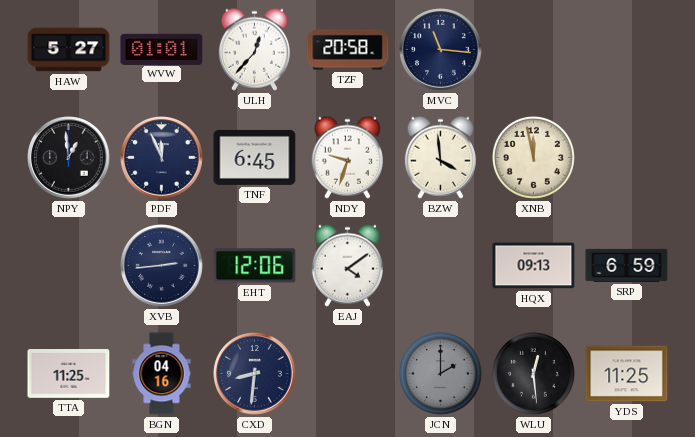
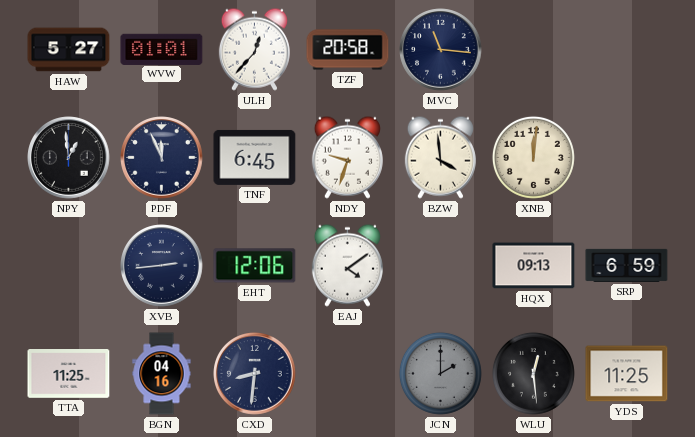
XNB: 11:58 -> 12:01
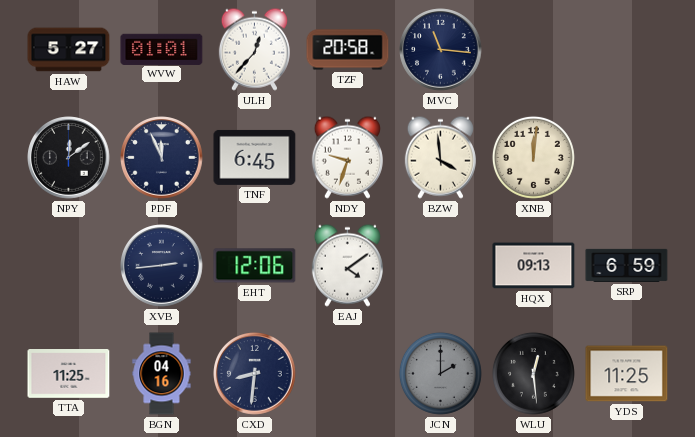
NPY: 12:59 -> 12:09
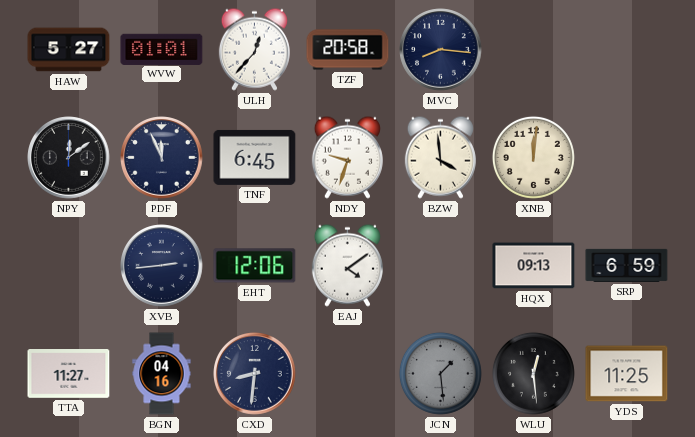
MVC: 11:16 -> 8:16
TTA: 11:25 -> 11:27
JCN: 2:00 -> 1:29
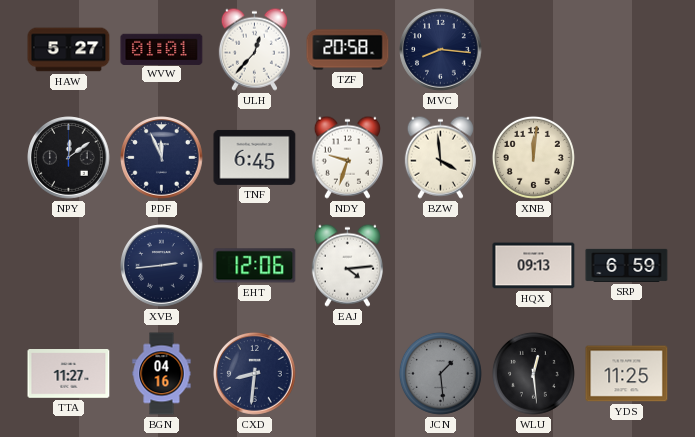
EAJ: 4:09 -> 4:14
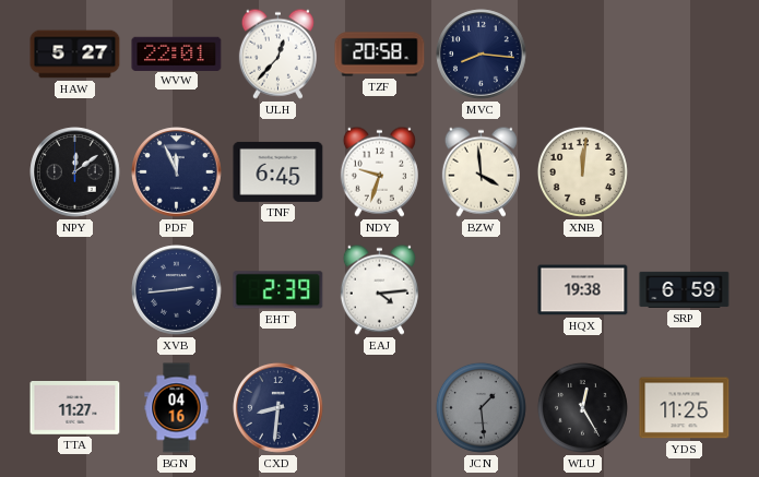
WVW: 01:01 -> 22:01
EHT: 12:06 -> 2:39
HQX: 09:13 -> 19:38
WLU: 12:29 -> 12:25
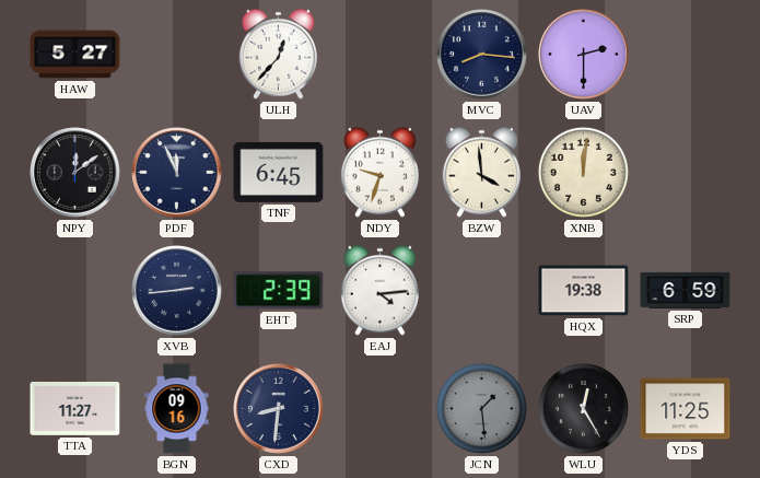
WVW: 22:01 -> none
TZF: 20:58 -> none
UAV: none -> 2:30
BGN: 04:16 -> 09:16
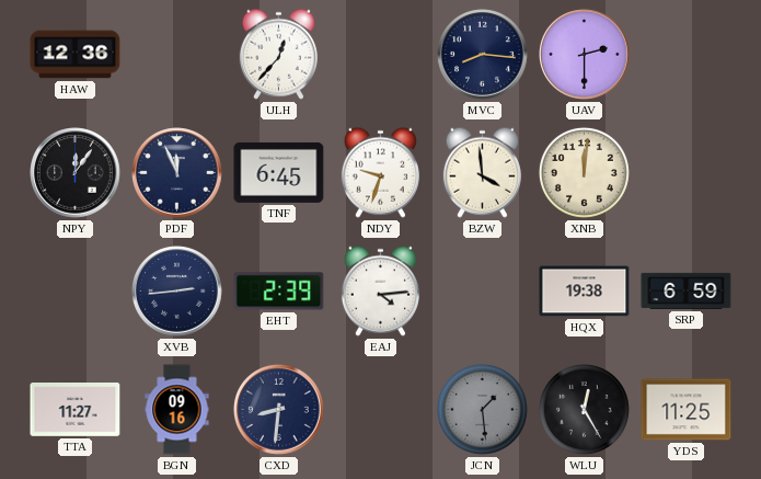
HAW: 5:27 -> 12:36
NPY: 12:09 -> 12:06
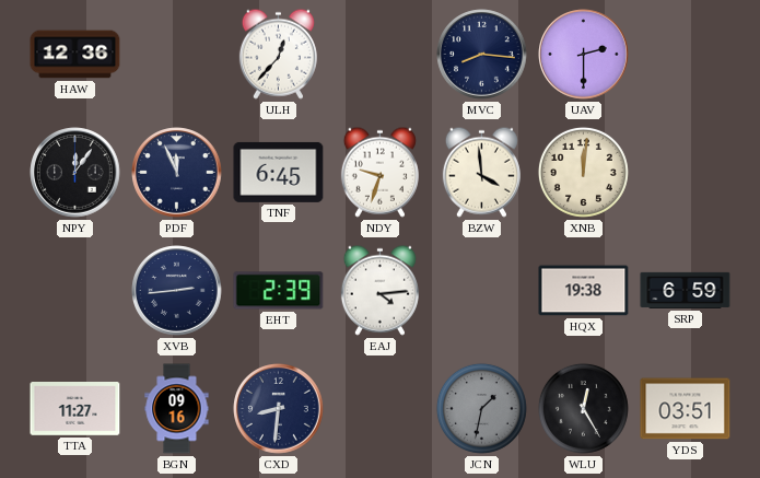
JCN: 1:29 -> 1:32
YDS: 11:25 -> 03:51
